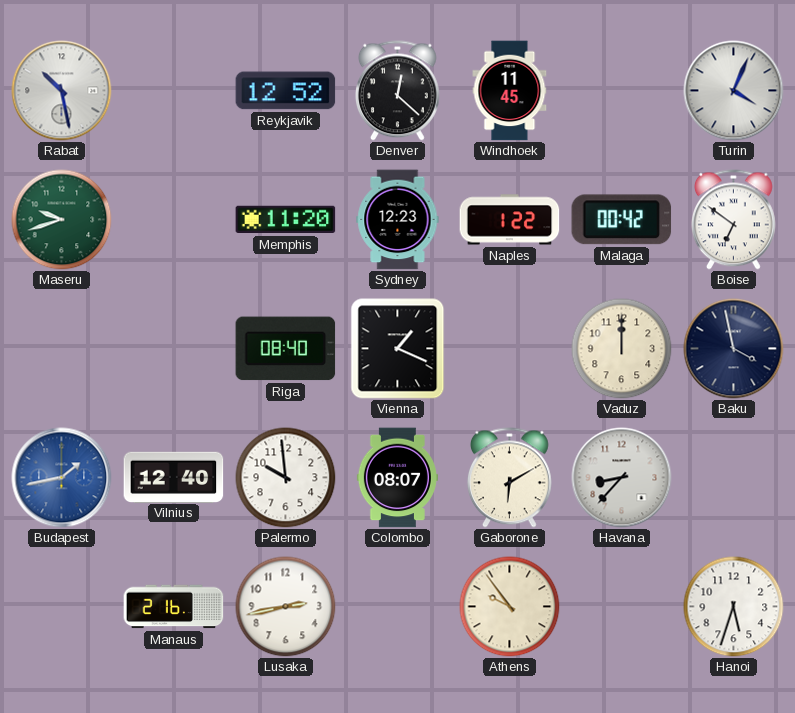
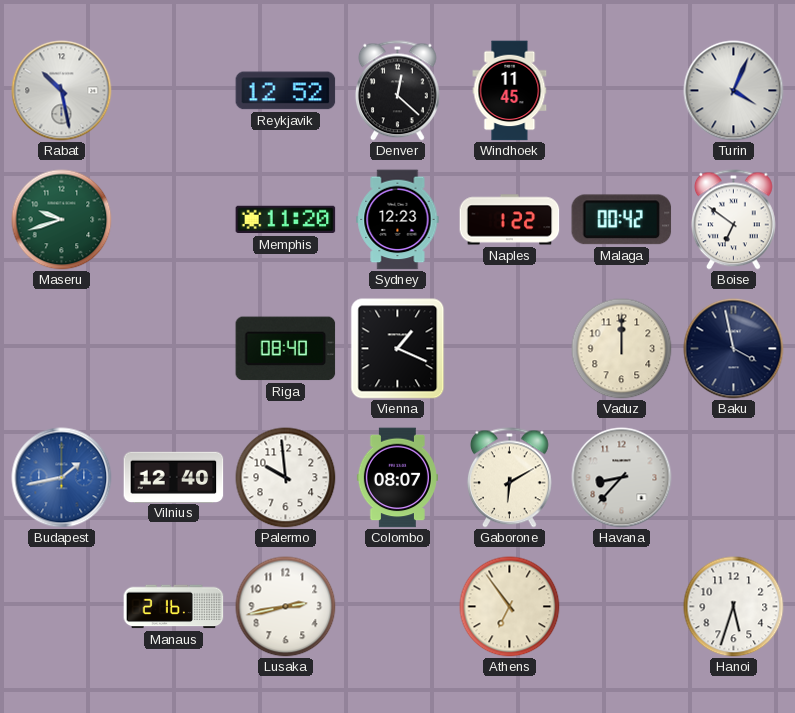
Athens: 9:54 -> 6:54
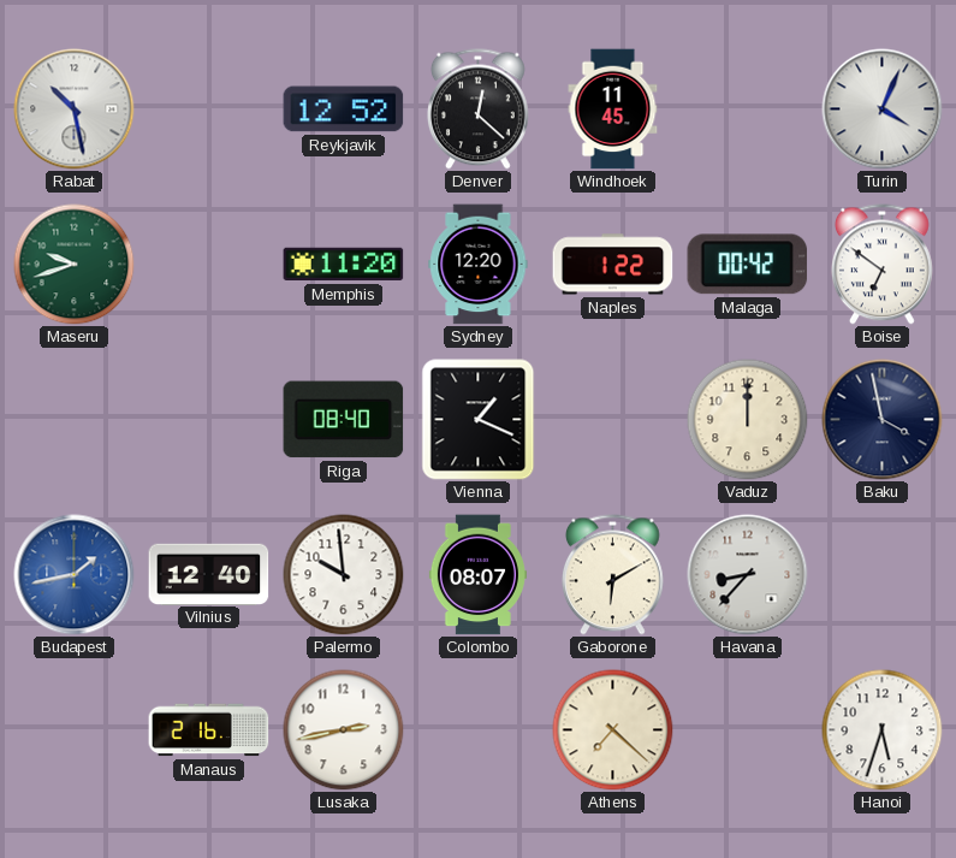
Sydney: 12:23 -> 12:20
Athens: 6:54 -> 7:22
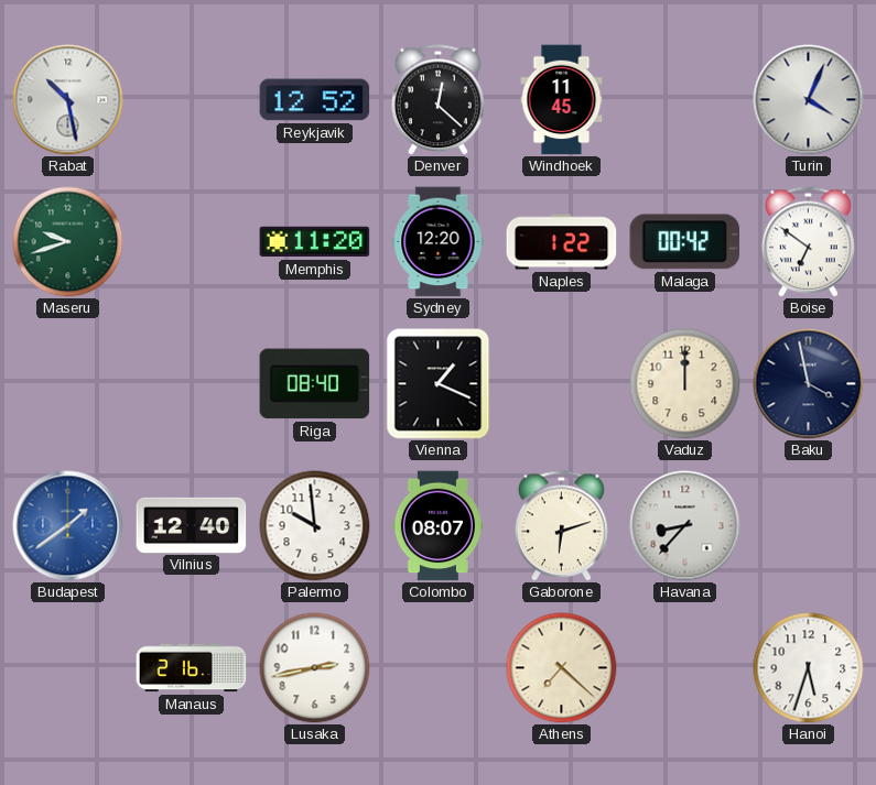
Budapest: 1:43 -> 1:39
Gaborone: 6:10 -> 6:12
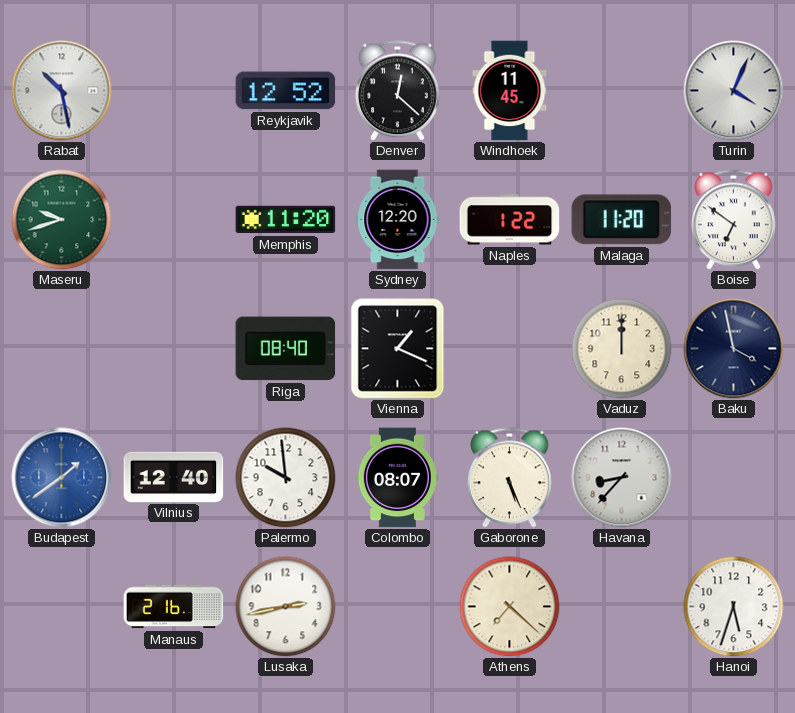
Malaga: 00:42 -> 11:20
Gaborone: 6:12 -> 5:26
